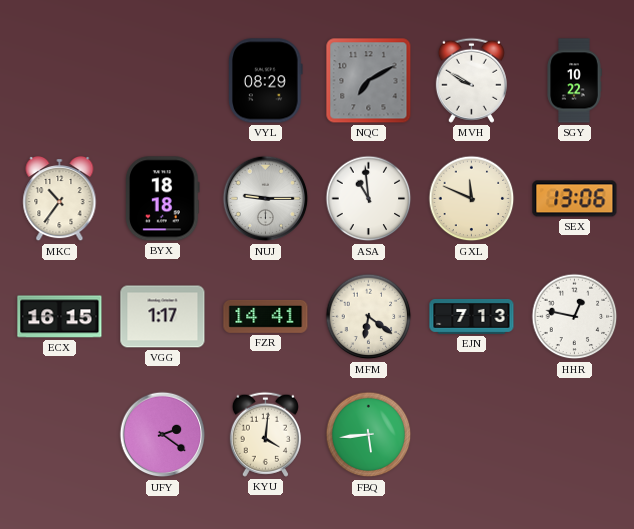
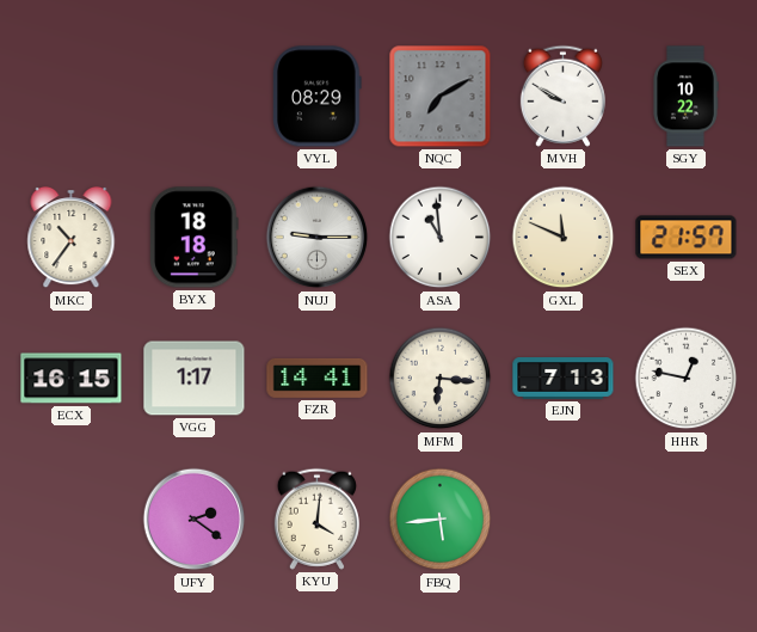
SEX: 13:06 -> 21:57
MFM: 6:21 -> 6:16
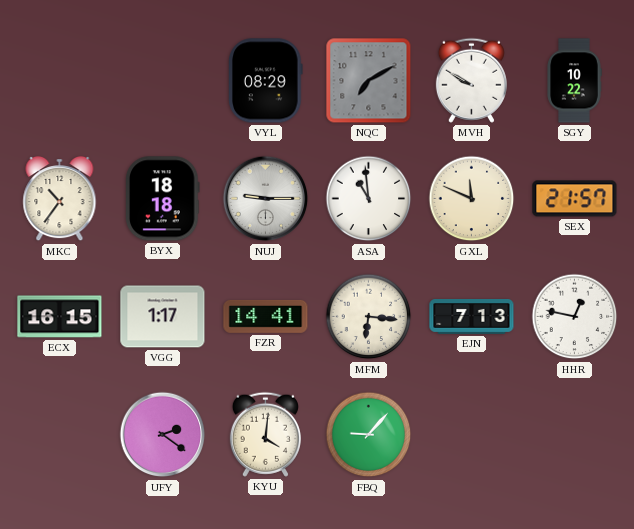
FBQ: 5:44 -> 9:07
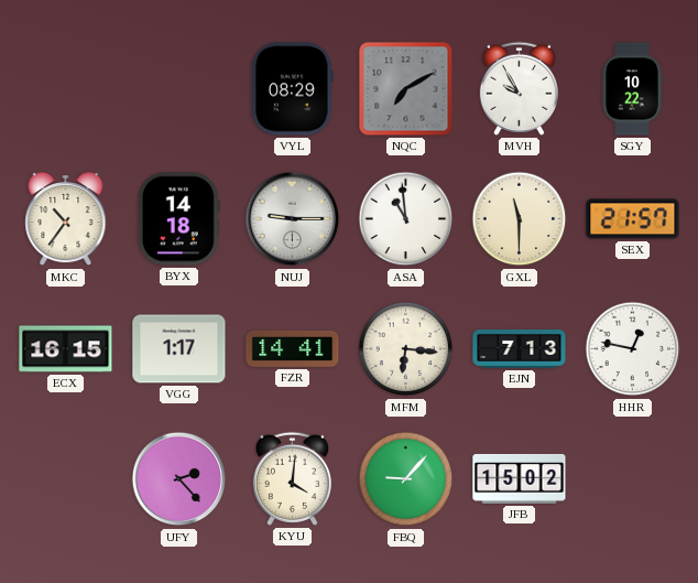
MVH: 9:50 -> 9:55
BYX: 18:18 -> 14:18
GXL: 11:49 -> 11:30
UFY: 2:21 -> 2:23
JFB: none -> 15:02
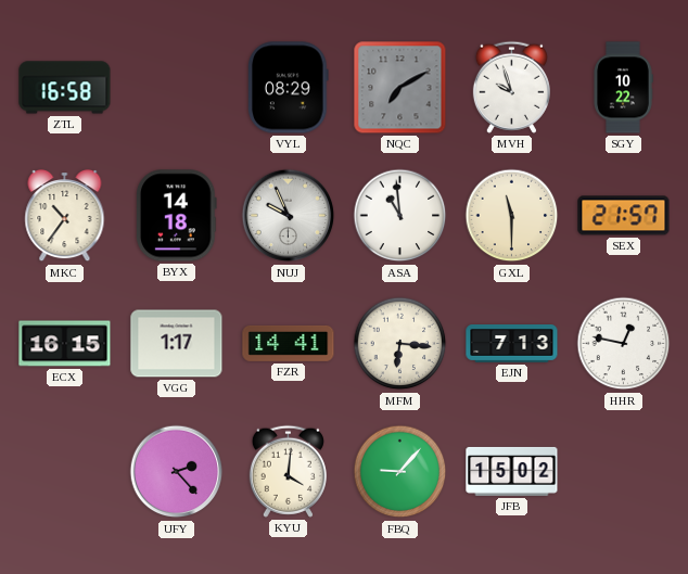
ZTL: none -> 16:58
MVH: 9:55 -> 9:57
NUJ: 9:15 -> 9:56
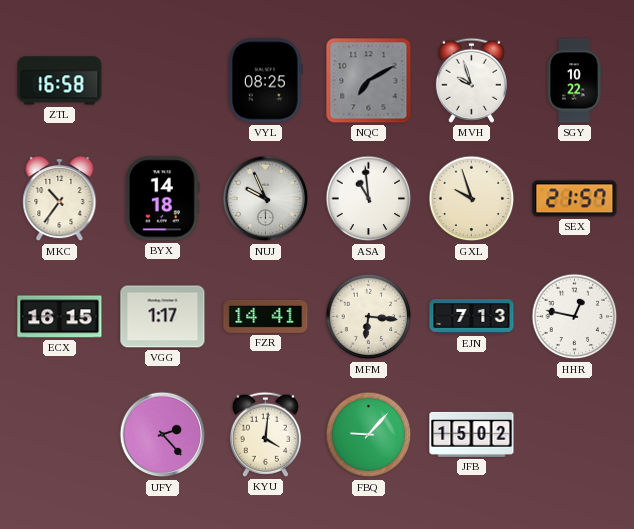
VYL: 08:29 -> 08:25
GXL: 11:30 -> 9:57
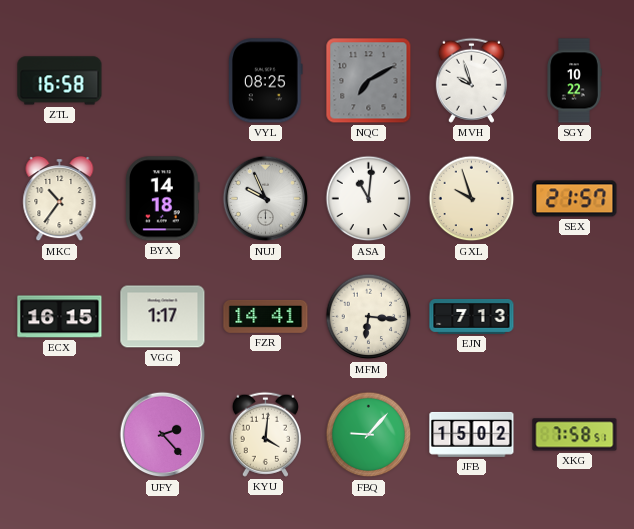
ASA: 10:59 -> 11:01
HHR: 12:47 -> none
XKG: none -> 7:58
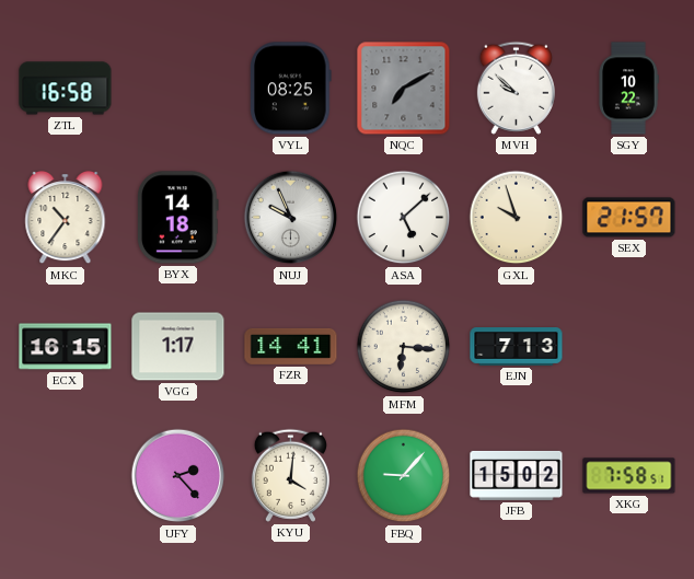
MVH: 9:57 -> 9:52
ASA: 11:01 -> 5:08
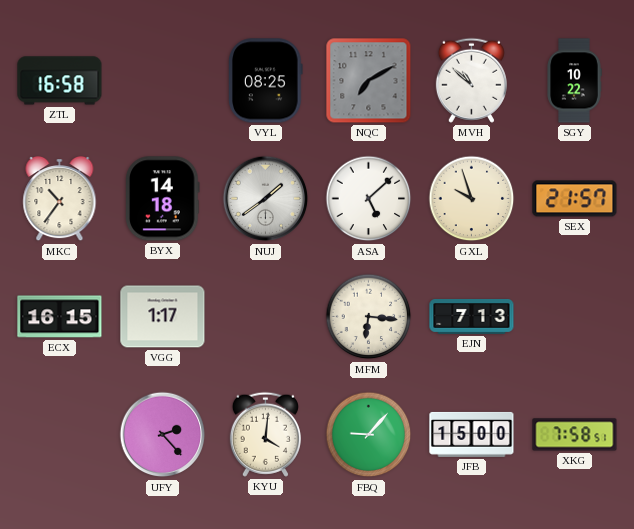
MVH: 9:52 -> 10:52
NUJ: 9:56 -> 1:39
FZR: 14:41 -> none
JFB: 15:02 -> 15:00
